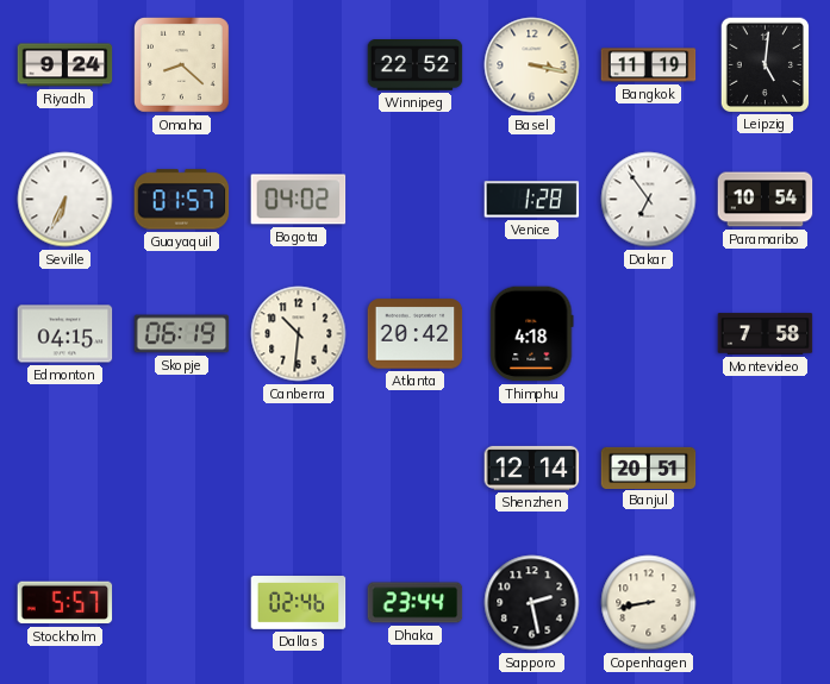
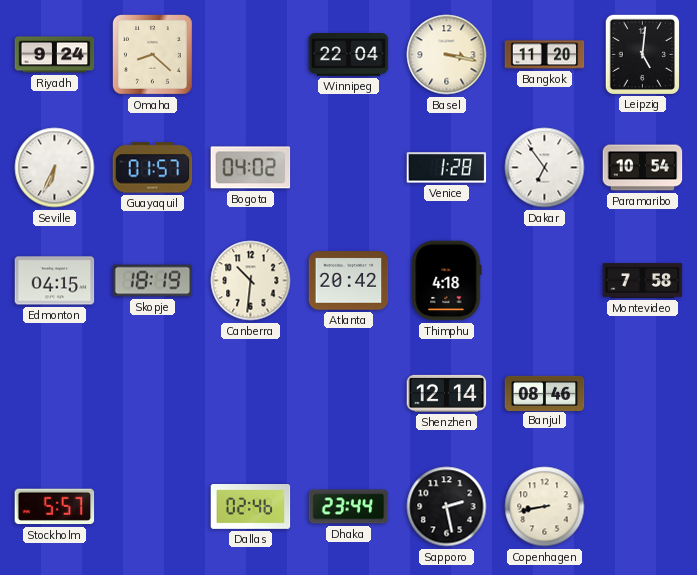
Winnipeg: 22:52 -> 22:04
Bangkok: 11:19 -> 11:20
Skopje: 06:19 -> 18:19
Banjul: 20:51 -> 08:46
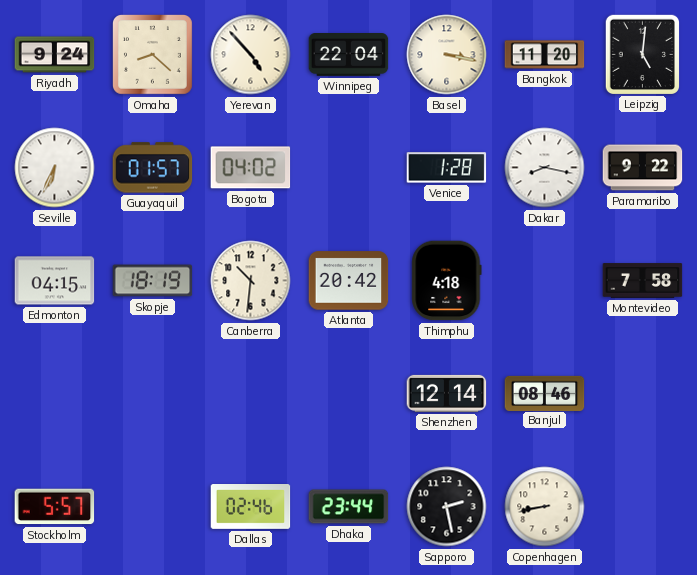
Yerevan: none -> 4:53
Dakar: 6:54 -> 8:17
Paramaribo: 10:54 -> 9:22
